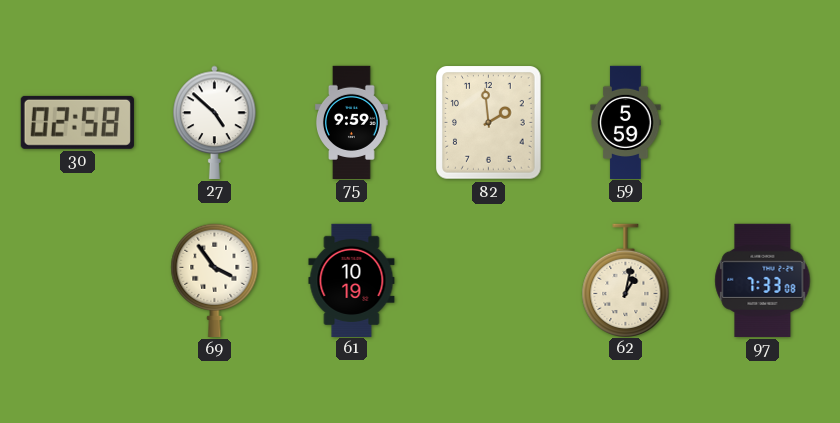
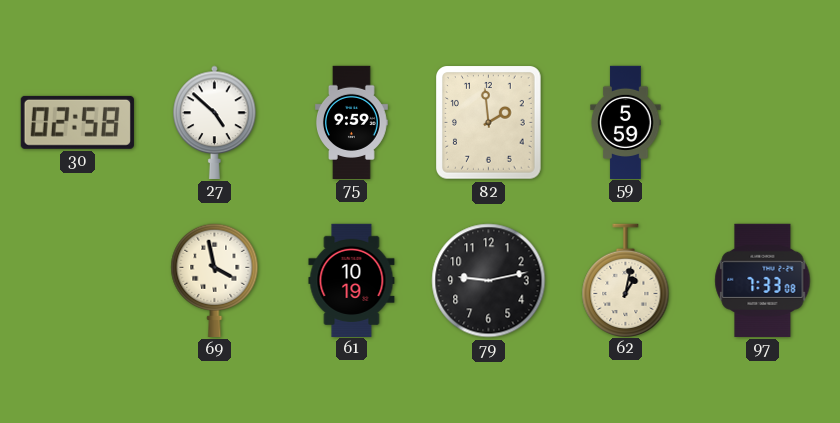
69: 3:54 -> 3:58
79: none -> 9:13
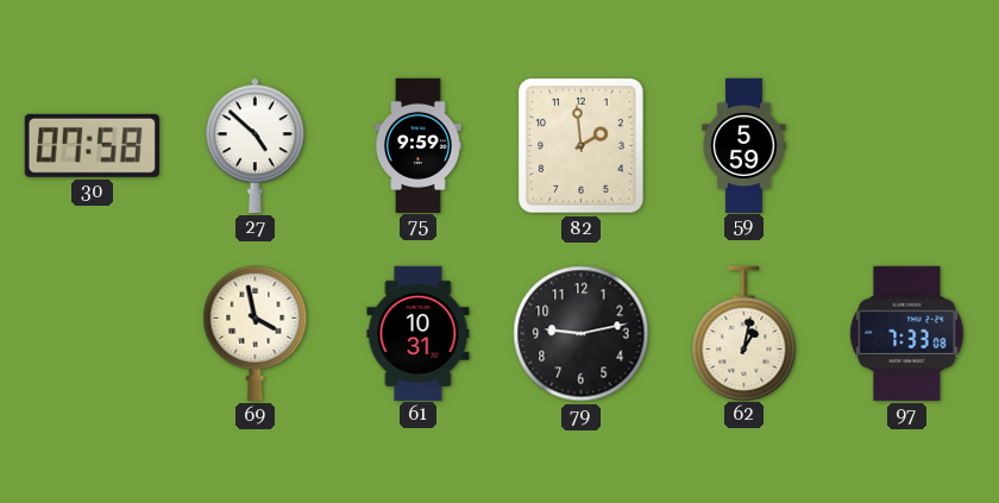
30: 02:58 -> 07:58
61: 10:19 -> 10:31
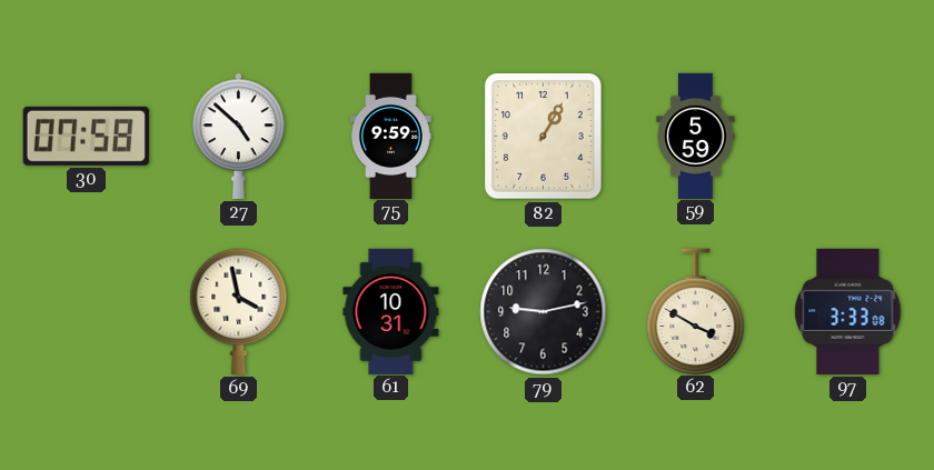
82: 1:59 -> 1:05
62: 1:02 -> 3:50
97: 7:33 -> 3:33
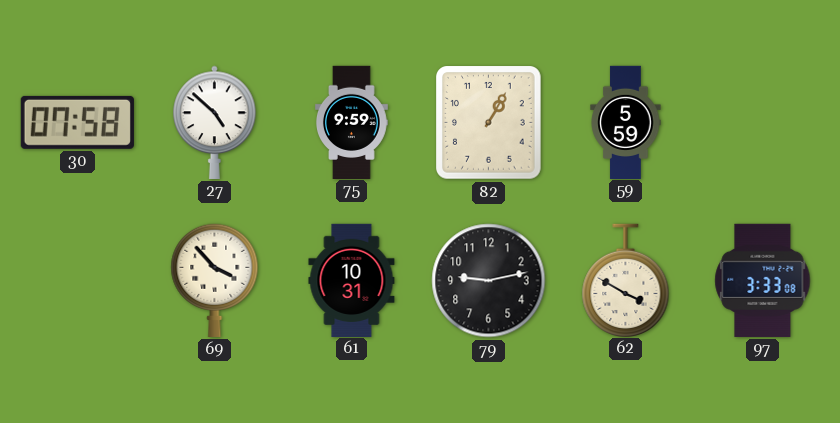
69: 3:58 -> 3:53
